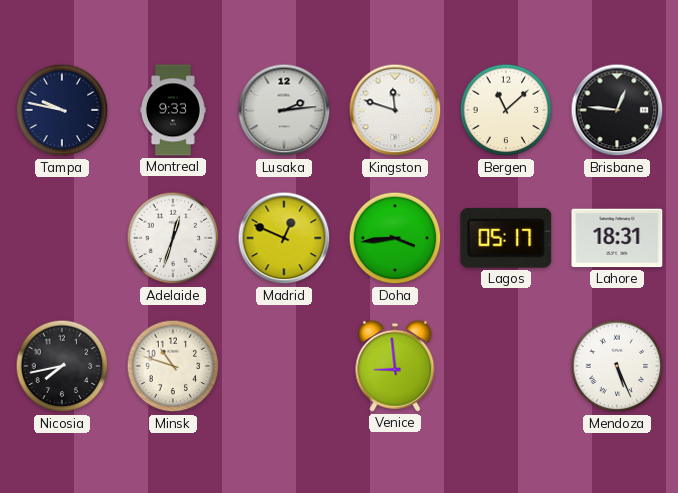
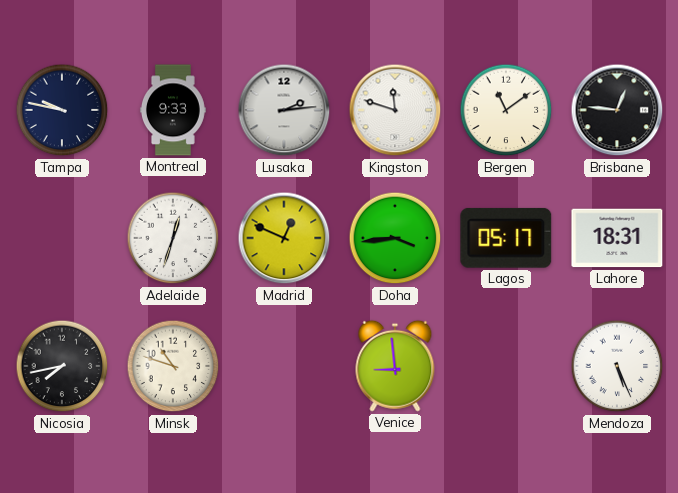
Bergen: 11:08 -> 11:09
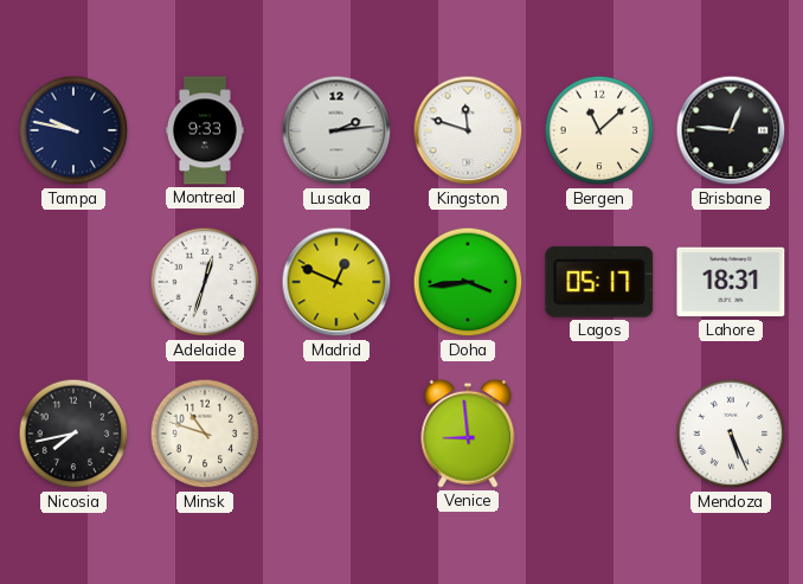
Bergen: 11:09 -> 11:08
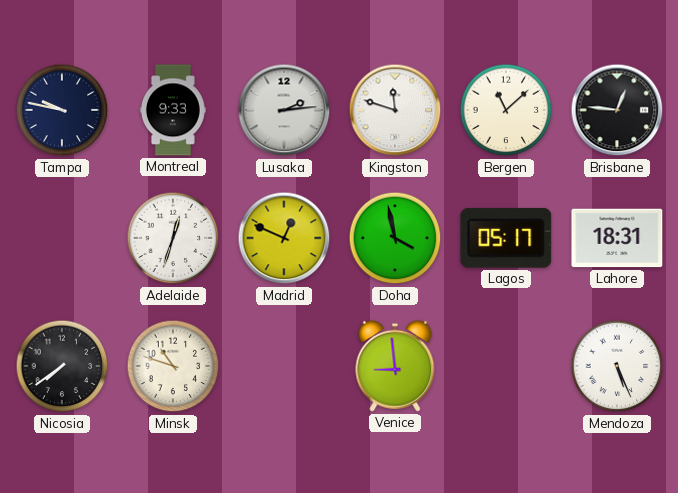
Doha: 3:44 -> 3:58
Nicosia: 7:43 -> 7:39
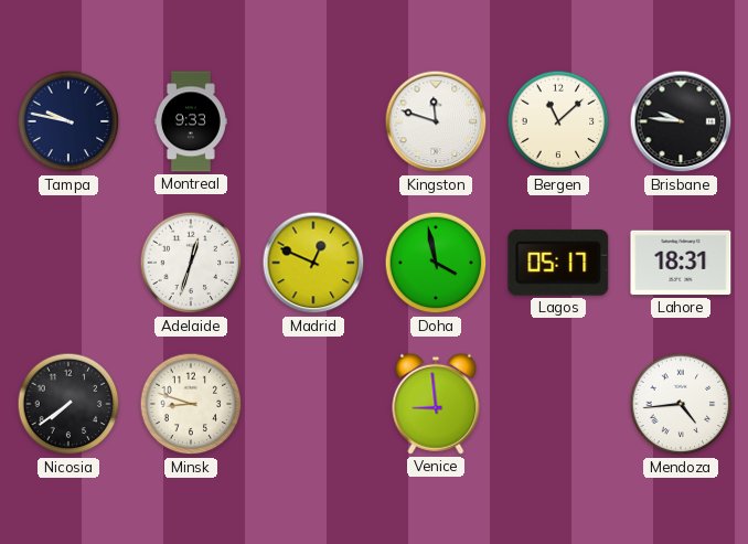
Lusaka: 2:14 -> none
Brisbane: 12:46 -> 9:46
Minsk: 10:48 -> 8:48
Mendoza: 5:26 -> 4:44
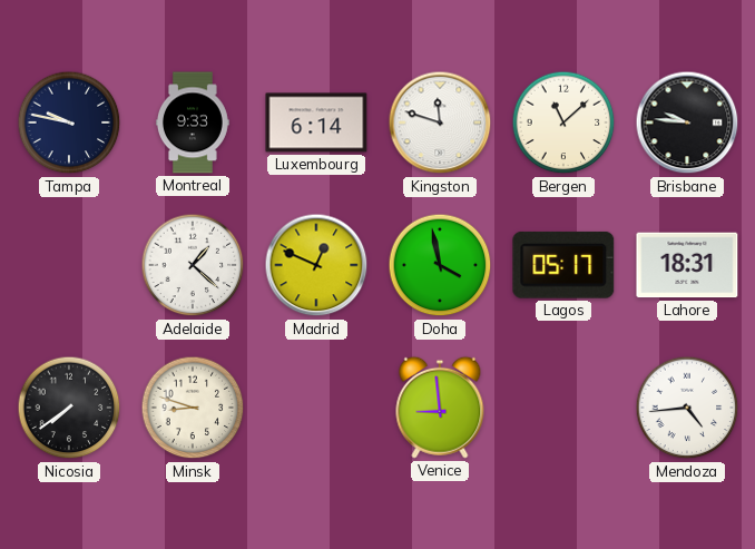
Luxembourg: none -> 6:14
Adelaide: 12:33 -> 1:22
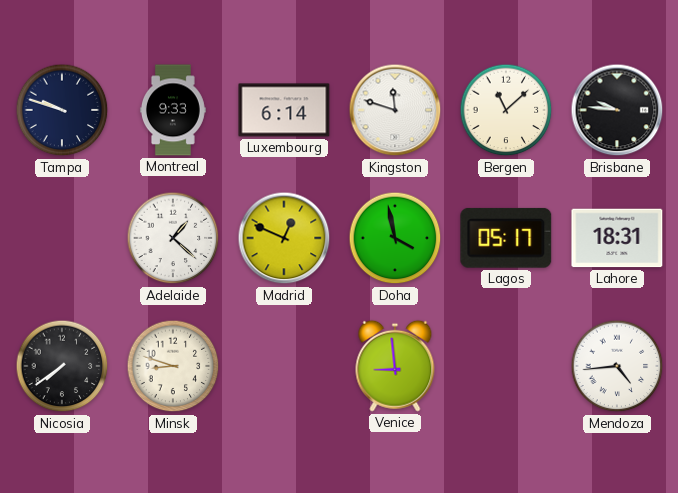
Tampa: 9:47 -> 9:48
